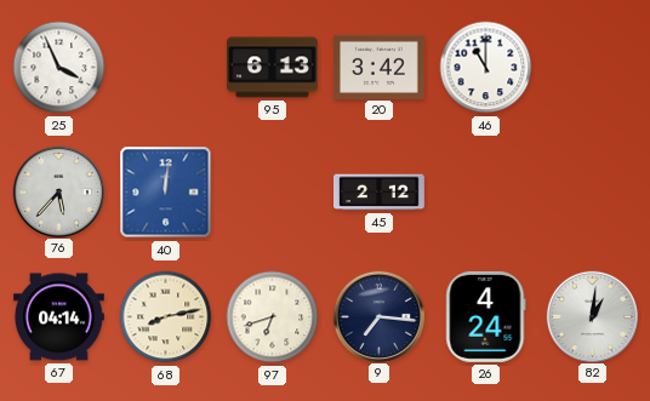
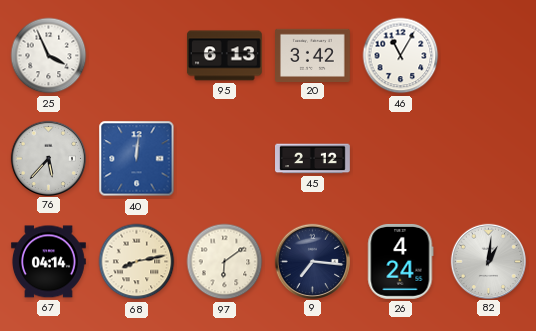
46: 11:00 -> 11:05
97: 6:42 -> 6:09
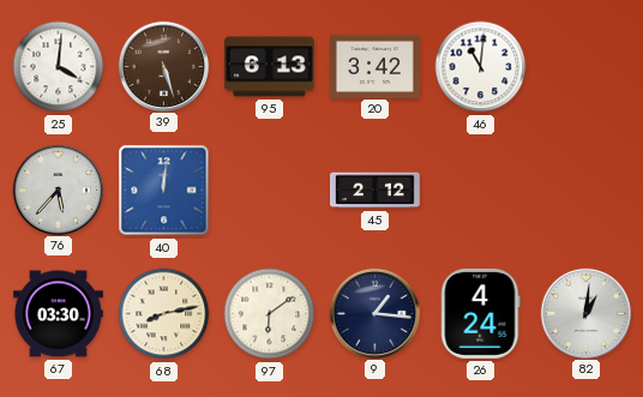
25: 3:56 -> 4:01
39: none -> 5:27
46: 11:05 -> 11:01
67: 04:14 -> 03:30
9: 7:16 -> 1:16
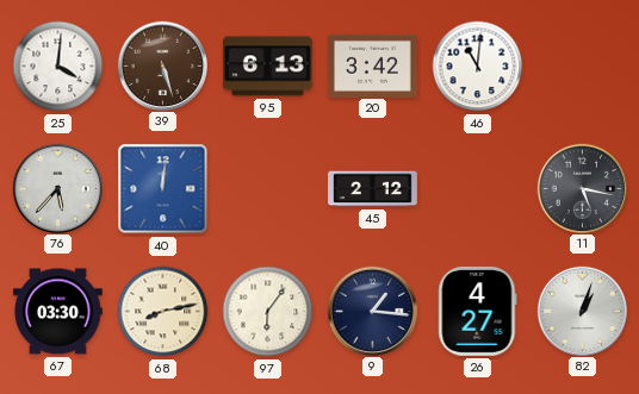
11: none -> 5:17
97: 6:09 -> 6:06
26: 4:24 -> 4:27
82: 1:01 -> 1:03
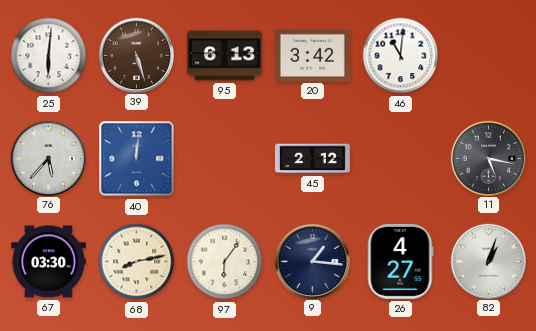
25: 4:01 -> 6:01
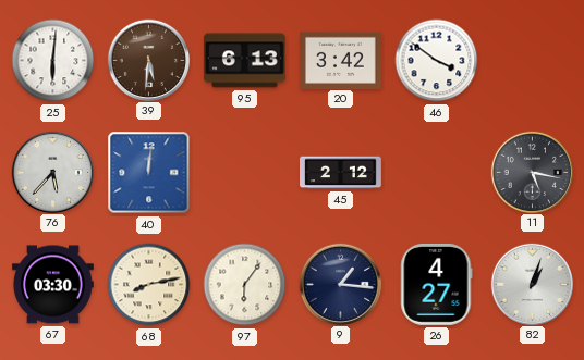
39: 5:27 -> 5:31
46: 11:01 -> 3:51
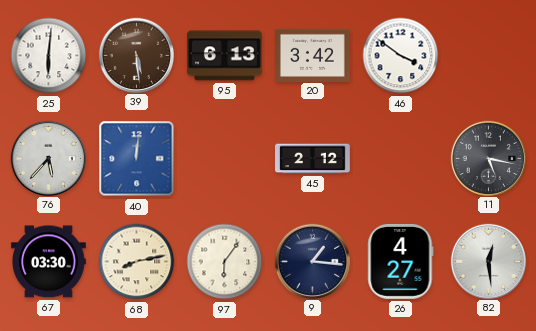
39: 5:31 -> 5:29
82: 1:03 -> 12:29
